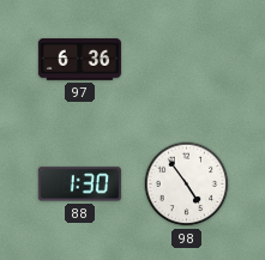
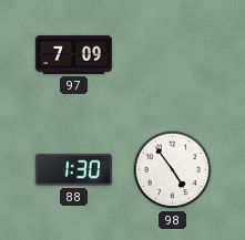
97: 6:36 -> 7:09
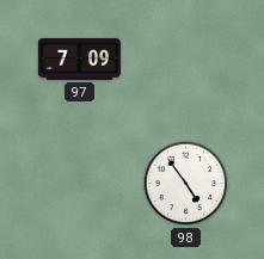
88: 1:30 -> none
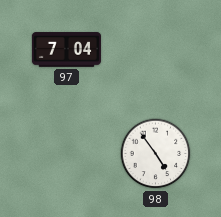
97: 7:09 -> 7:04
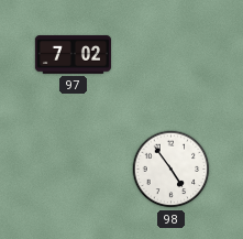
97: 7:04 -> 7:02
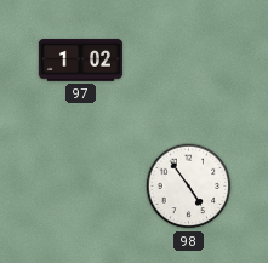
97: 7:02 -> 1:02
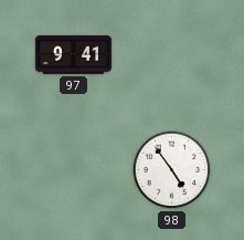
97: 1:02 -> 9:41
